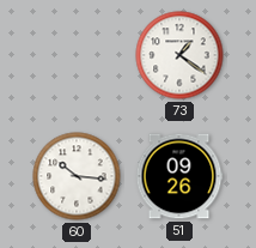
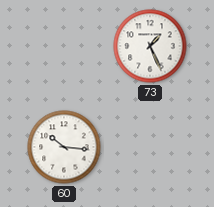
73: 1:21 -> 1:26
51: 09:26 -> none
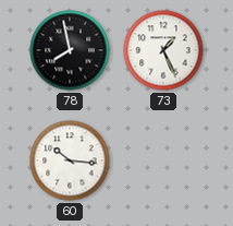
78: none -> 7:58
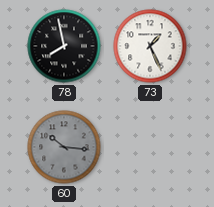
60 dial: white -> grey
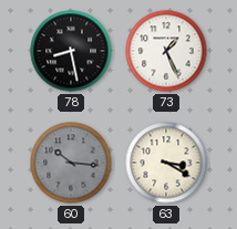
78: 7:58 -> 8:28
63: none -> 3:20
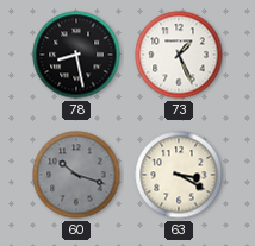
60: 10:16 -> 10:18
